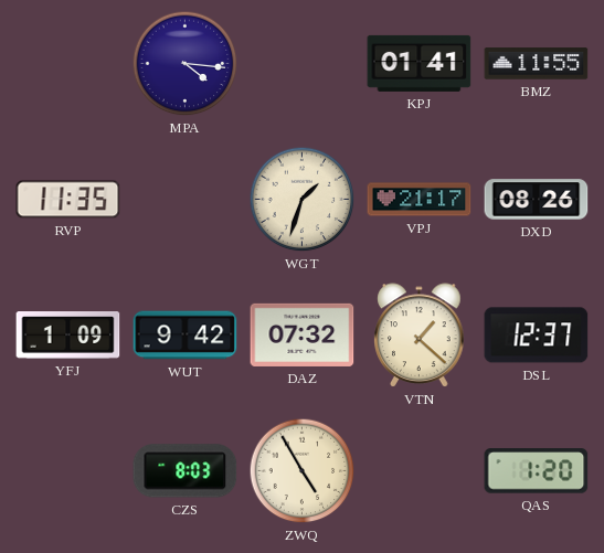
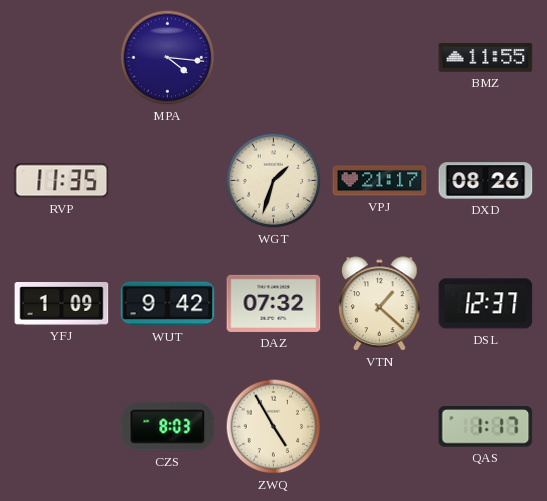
KPJ: 01:41 -> none
QAS: 1:20 -> 1:17
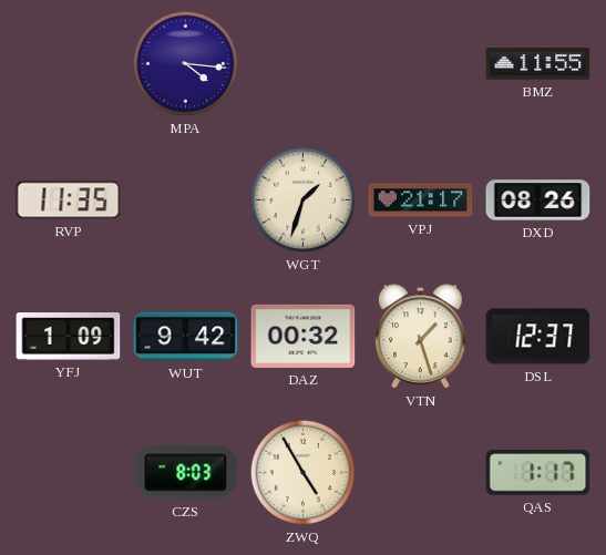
DAZ: 07:32 -> 00:32
VTN: 1:22 -> 1:27
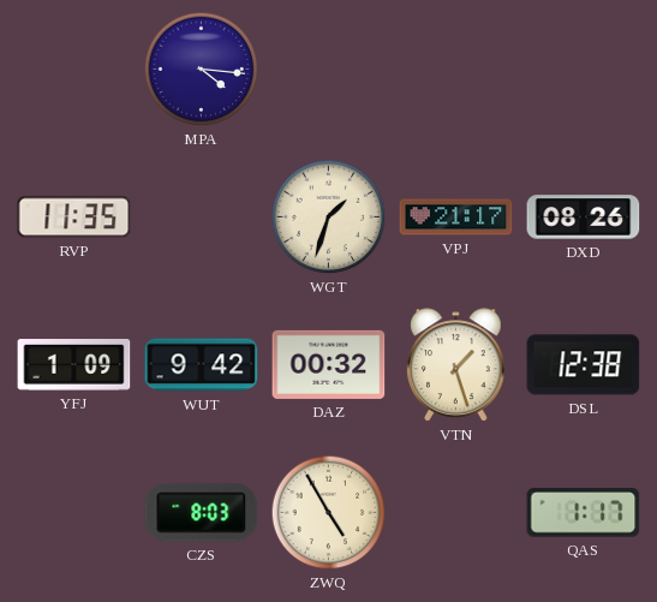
BMZ: 11:55 -> none
DSL: 12:37 -> 12:38
